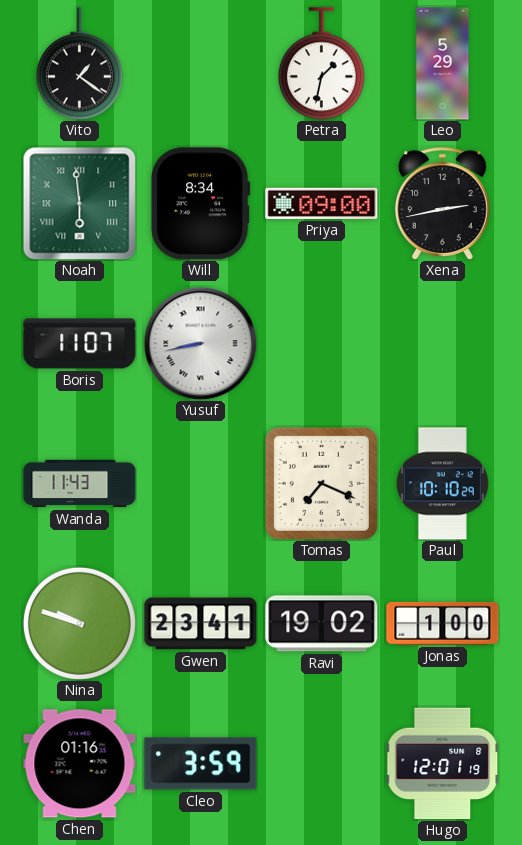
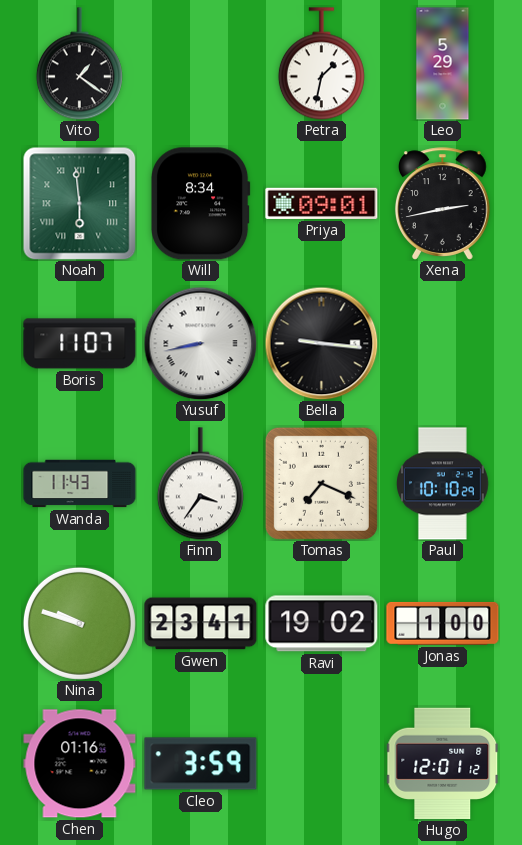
Priya: 09:00 -> 09:01
Bella: none -> 9:16
Finn: none -> 3:36
Hugo: 12:01:19 -> 12:01:12
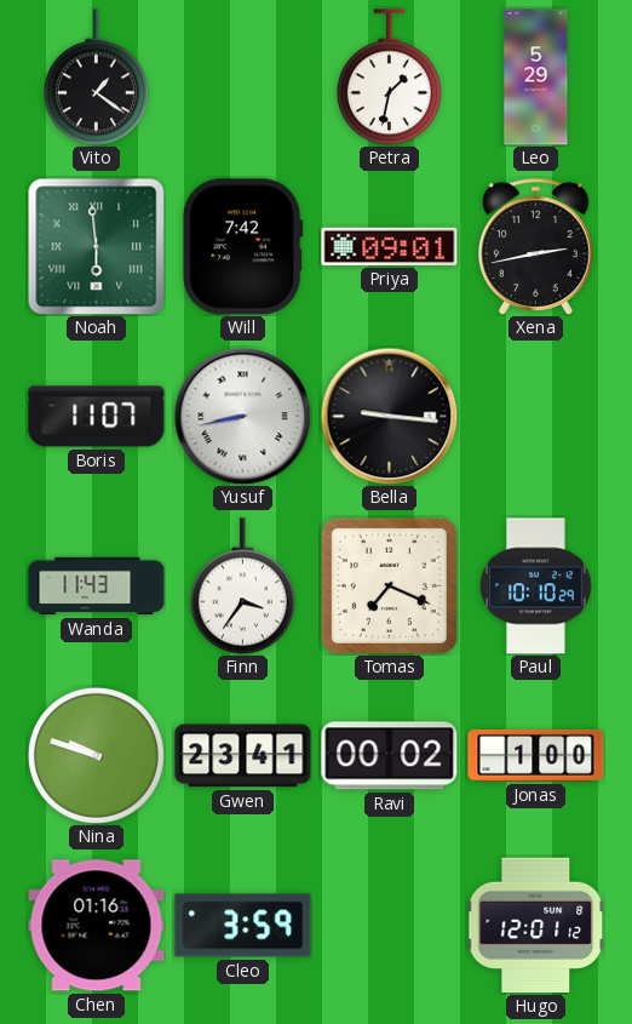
Will: 8:34 -> 7:42
Ravi: 19:02 -> 00:02
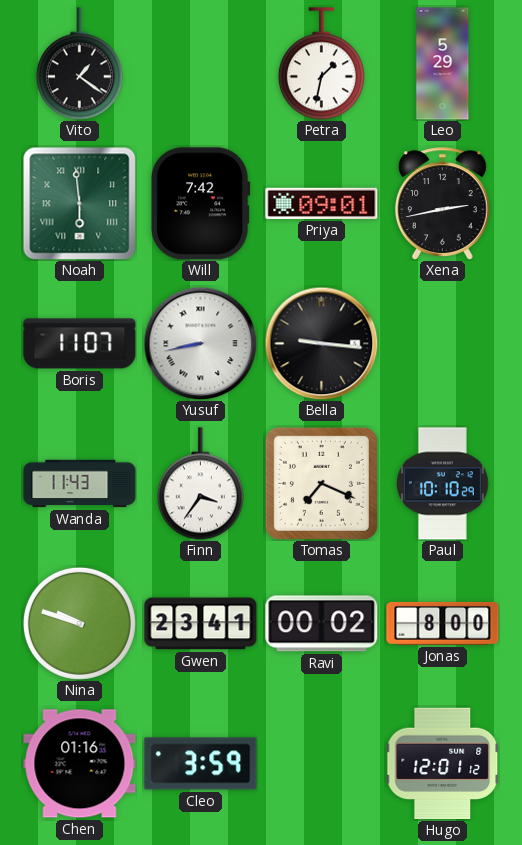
Jonas: 1:00 -> 8:00
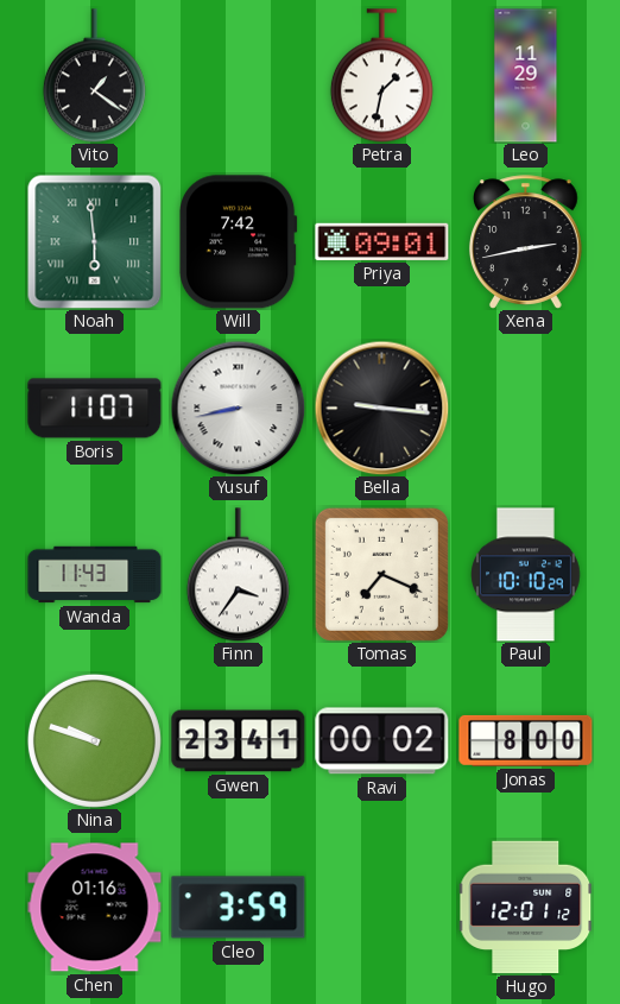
Leo: 5:29 -> 11:29
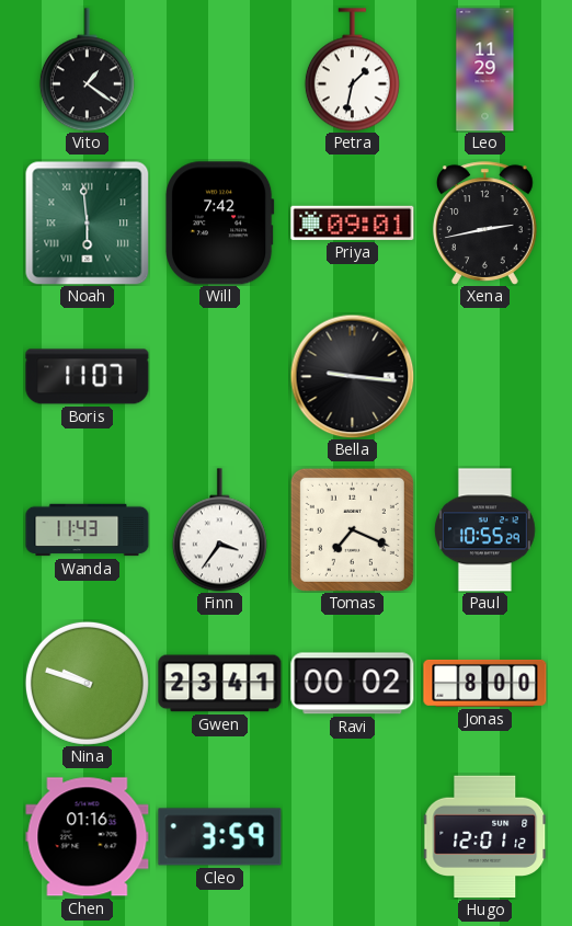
Yusuf: 8:43 -> none
Paul: 10:10 -> 10:55
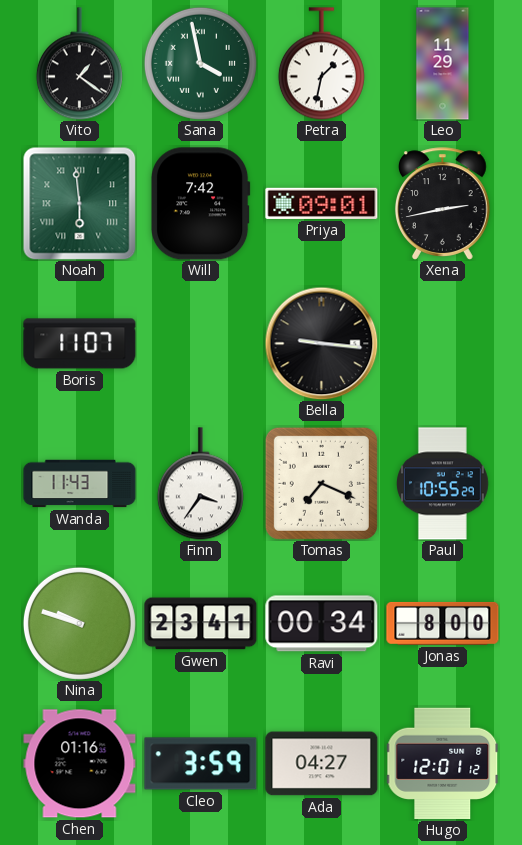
Sana: none -> 3:58
Ravi: 00:02 -> 00:34
Ada: none -> 04:27
